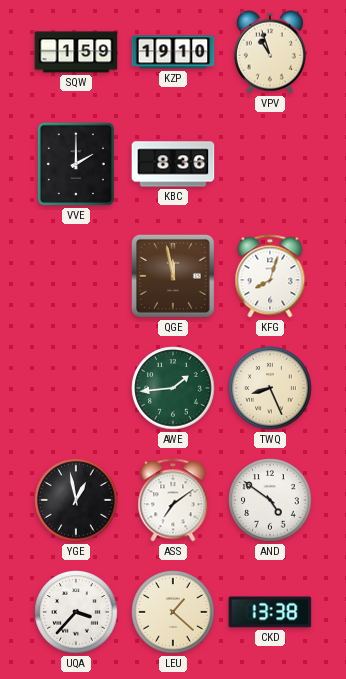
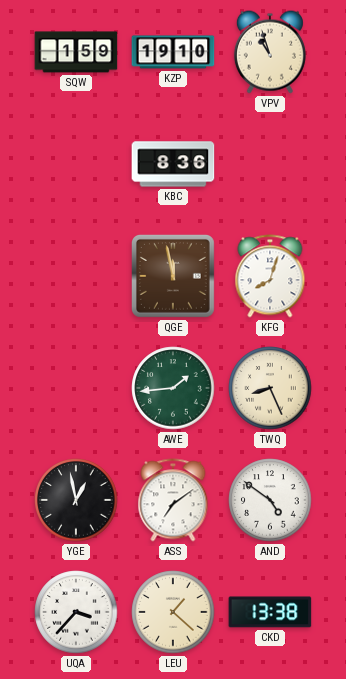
VVE: 2:00 -> none
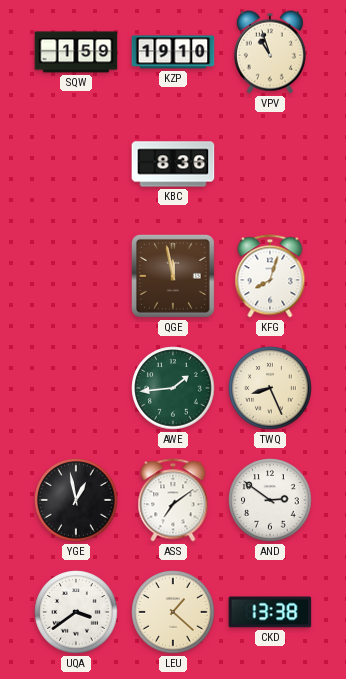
AND: 4:51 -> 2:51
UQA: 3:37 -> 3:39
